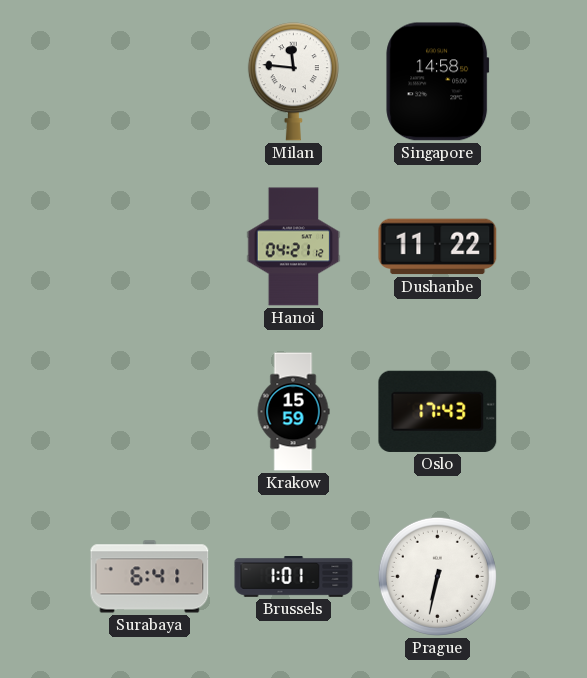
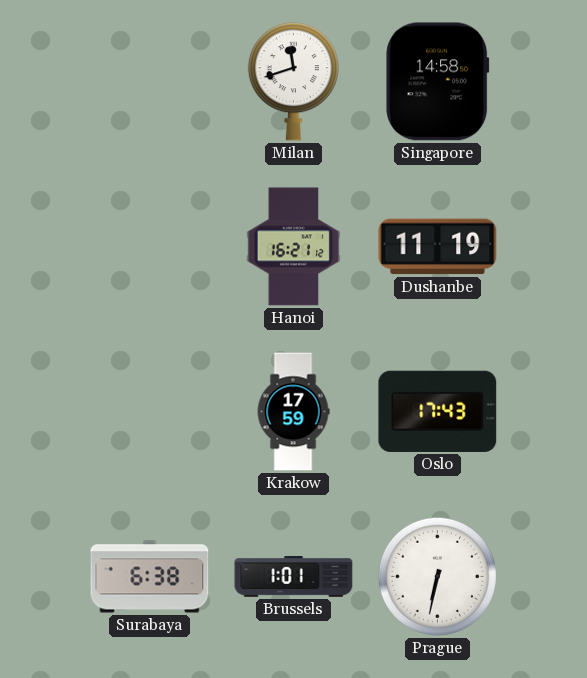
Milan: 11:46 -> 11:42
Hanoi: 04:21 -> 16:21
Dushanbe: 11:22 -> 11:19
Krakow: 15:59 -> 17:59
Surabaya: 6:41 -> 6:38
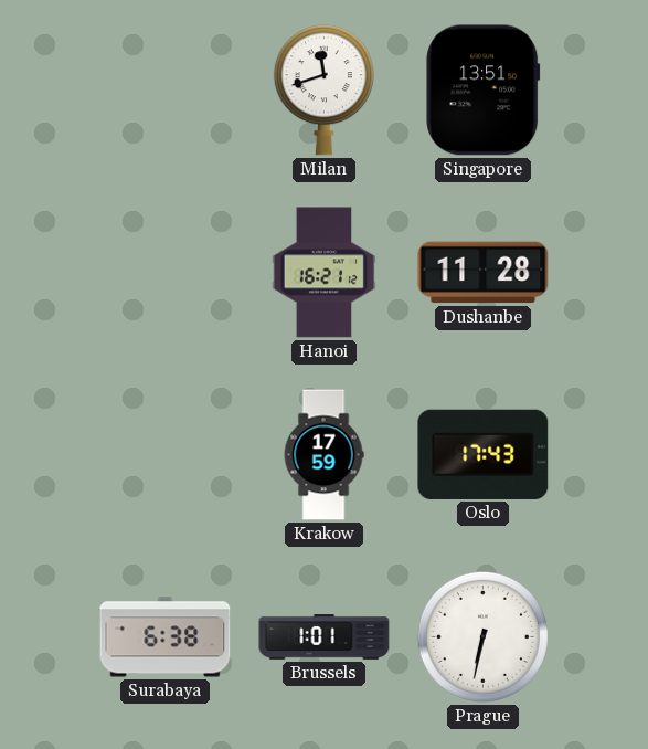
Singapore: 14:58 -> 13:51
Dushanbe: 11:19 -> 11:28
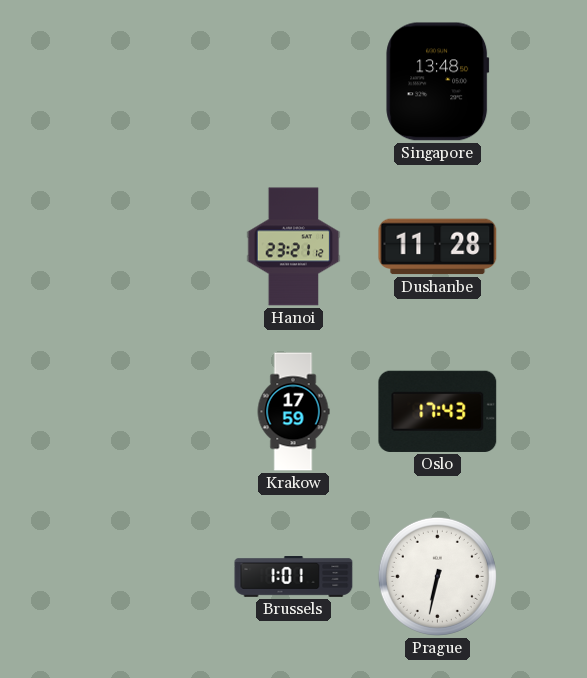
Milan: 11:42 -> none
Singapore: 13:51 -> 13:48
Hanoi: 16:21 -> 23:21
Surabaya: 6:38 -> none
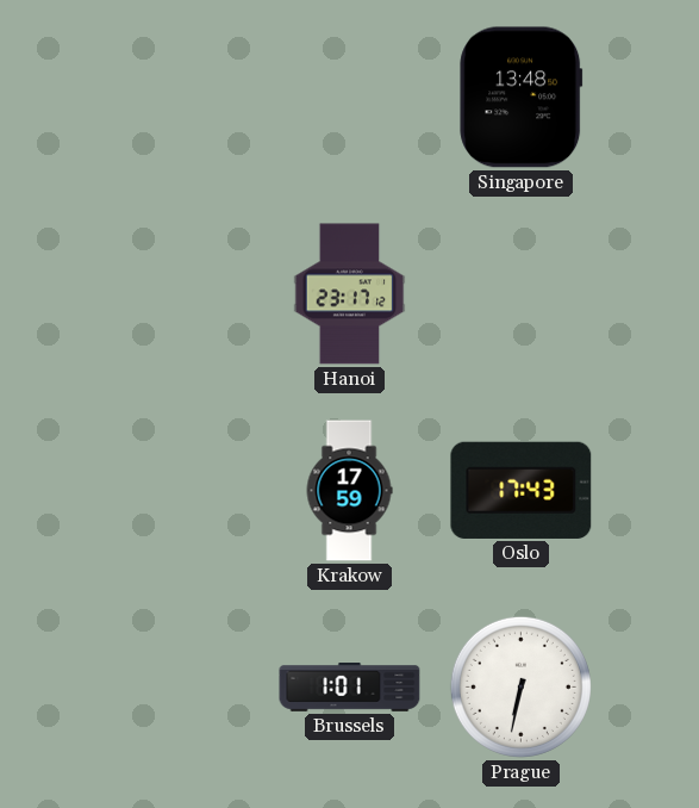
Hanoi: 23:21 -> 23:17
Dushanbe: 11:28 -> none
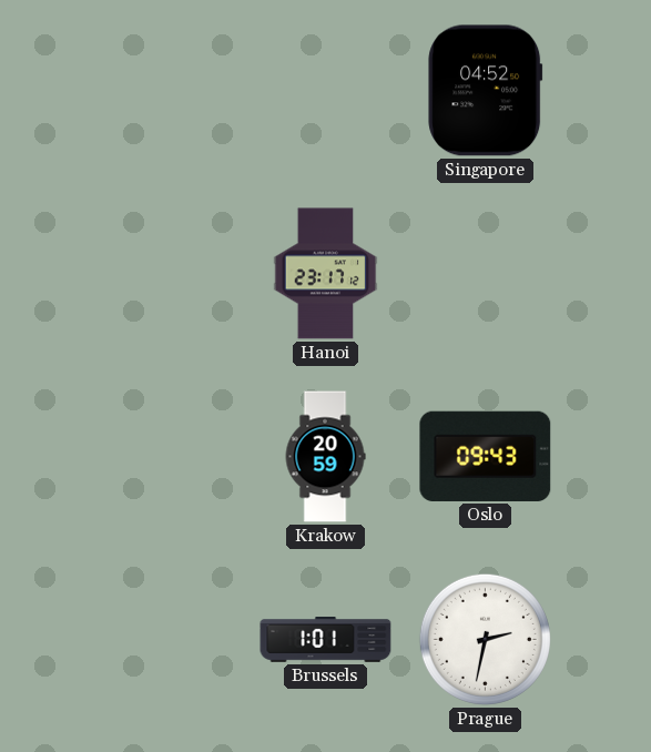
Singapore: 13:48 -> 04:52
Krakow: 17:59 -> 20:59
Oslo: 17:43 -> 09:43
Prague: 6:32 -> 2:32
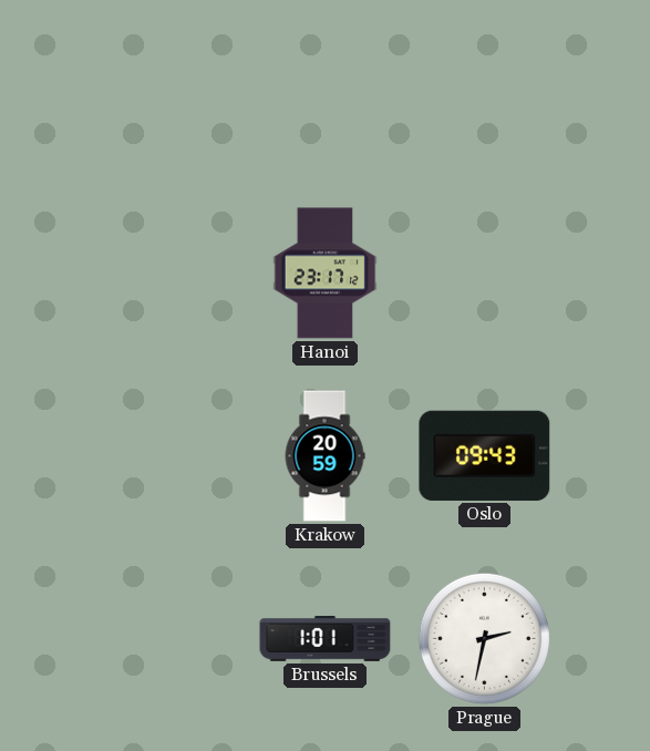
Singapore: 04:52 -> none
